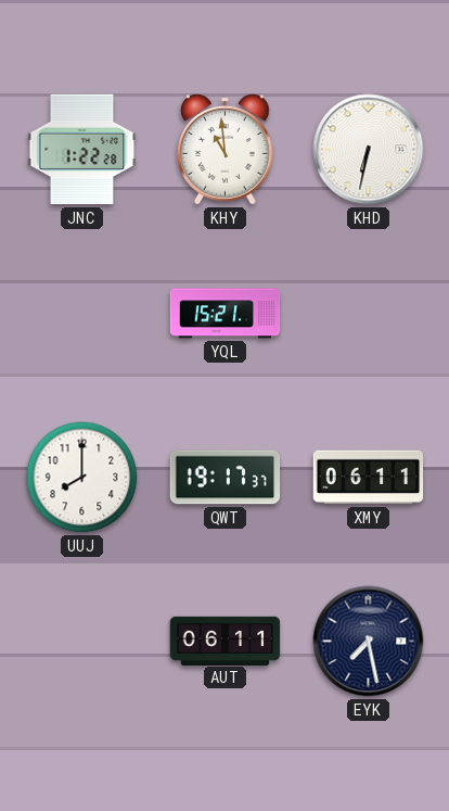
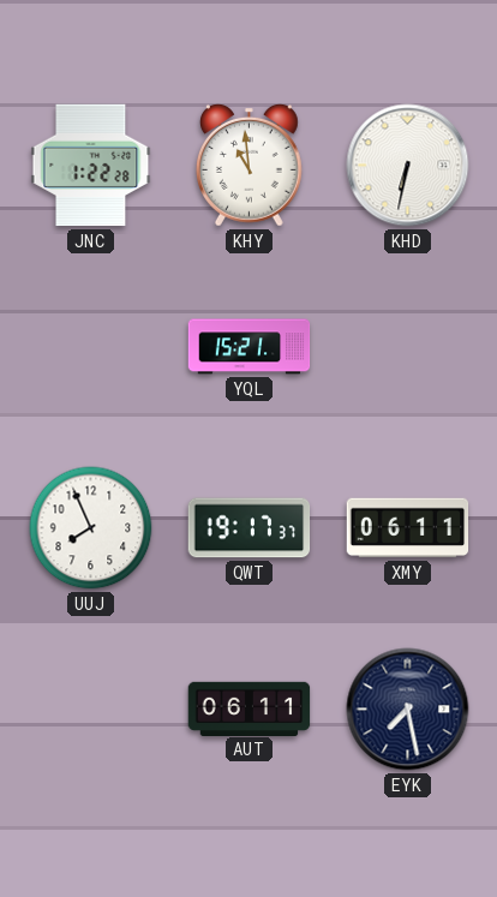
UUJ: 8:00 -> 7:56
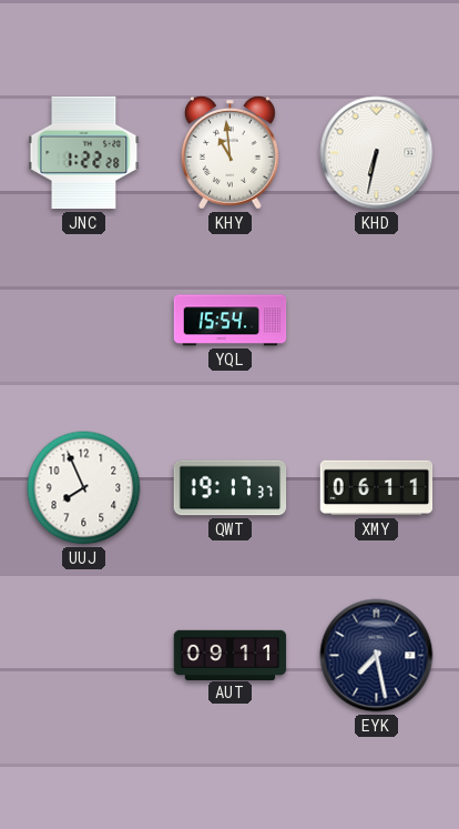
YQL: 15:21 -> 15:54
AUT: 06:11 -> 09:11
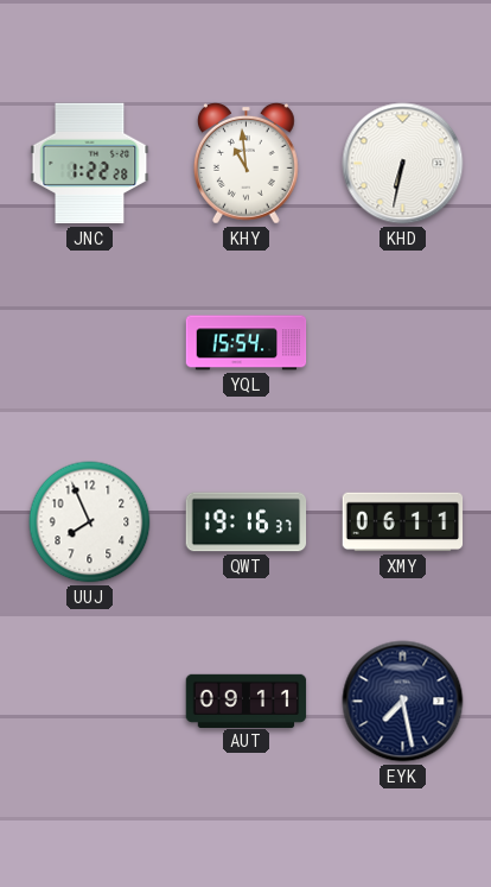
QWT: 19:17 -> 19:16
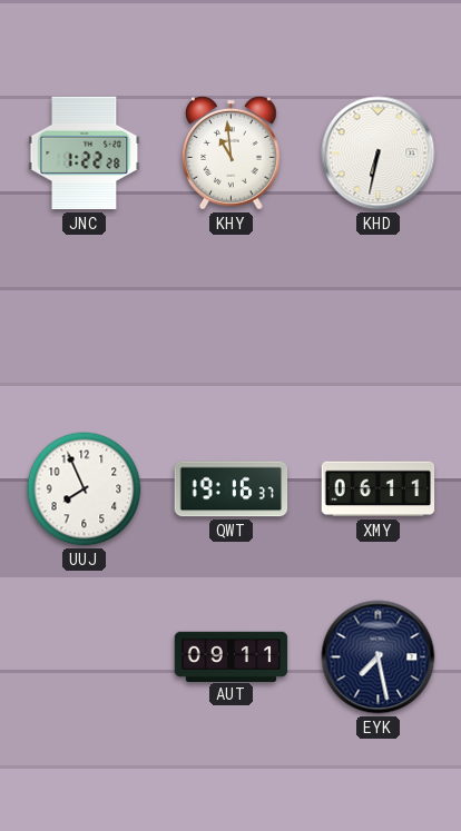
YQL: 15:54 -> none
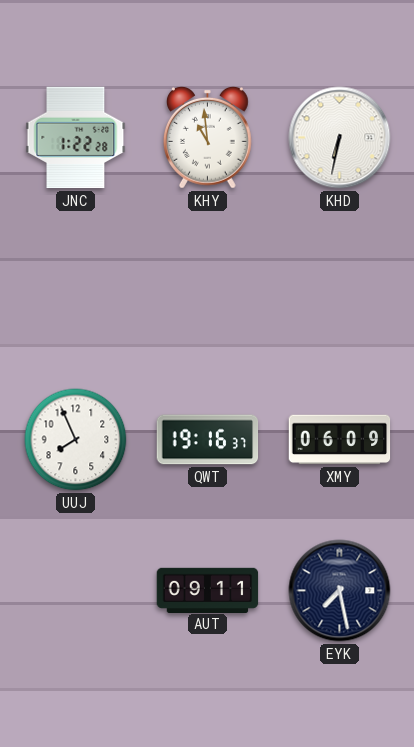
XMY: 06:11 -> 06:09
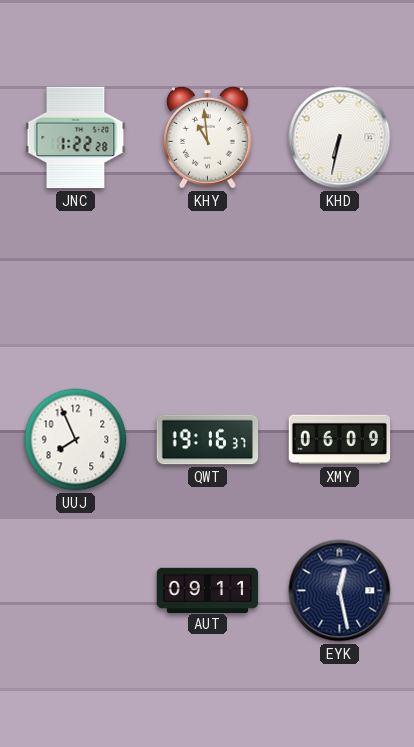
EYK: 7:28 -> 12:28
